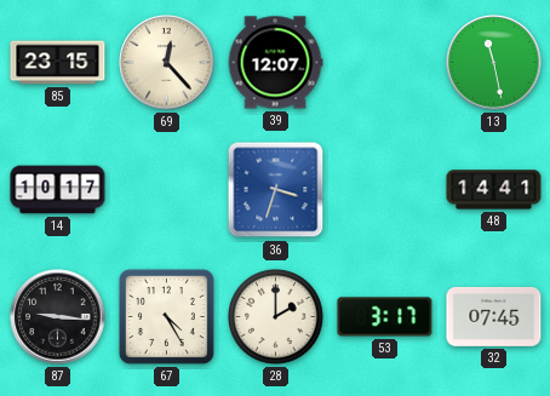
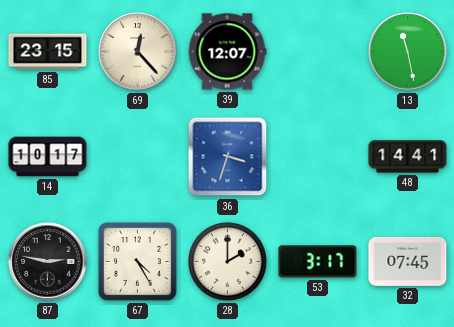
87: 9:16 -> 2:47
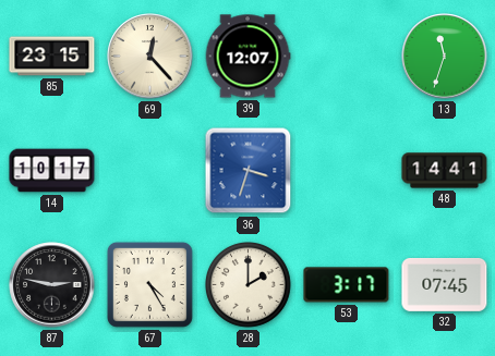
13: 11:28 -> 11:33
